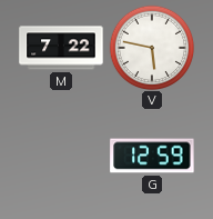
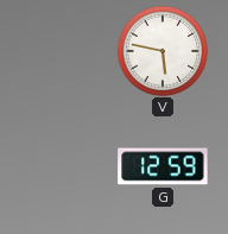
M: 7:22 -> none
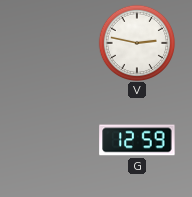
V: 5:47 -> 2:47
